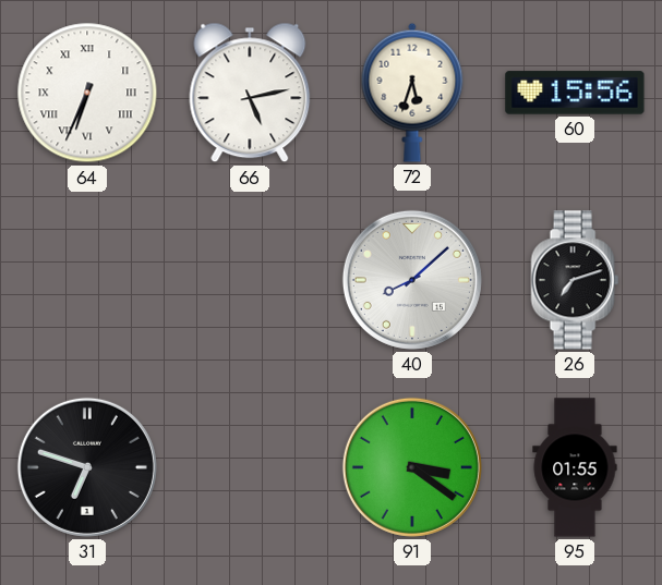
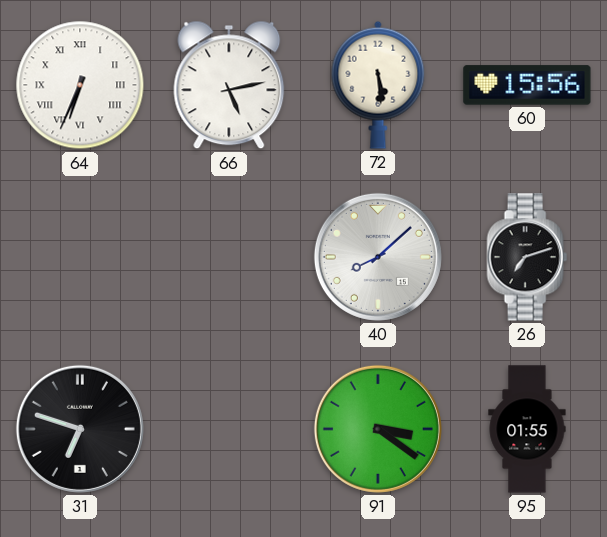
72: 5:33 -> 5:29
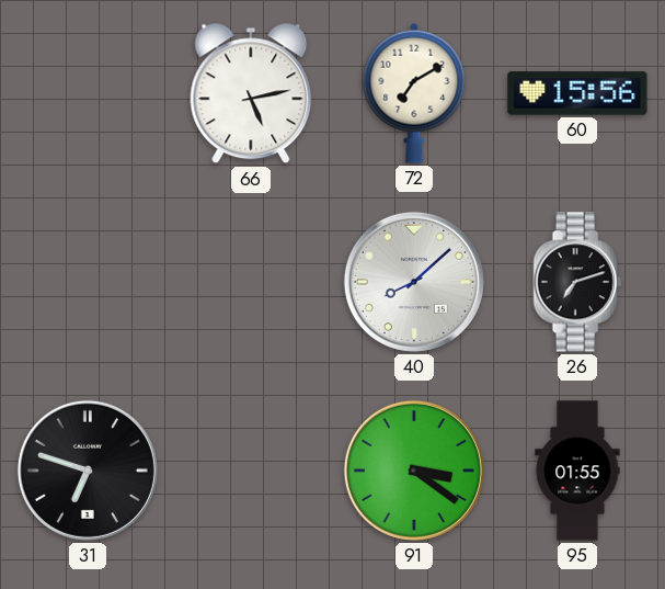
64: 6:34 -> none
72: 5:29 -> 7:10
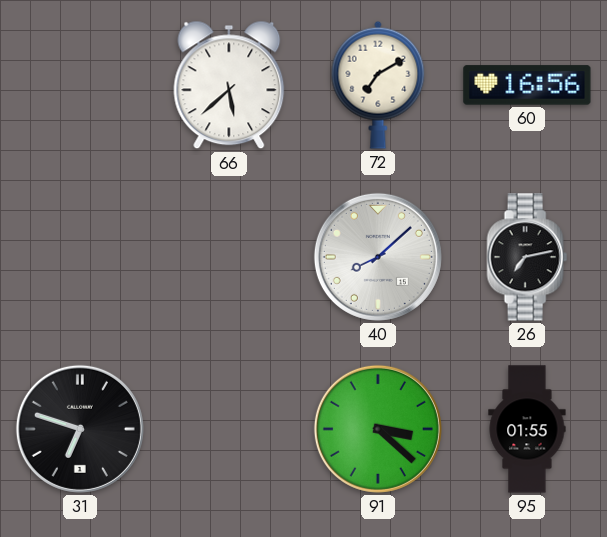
66: 5:13 -> 5:38
60: 15:56 -> 16:56
26: 7:12 -> 7:13
91: 3:21 -> 3:22
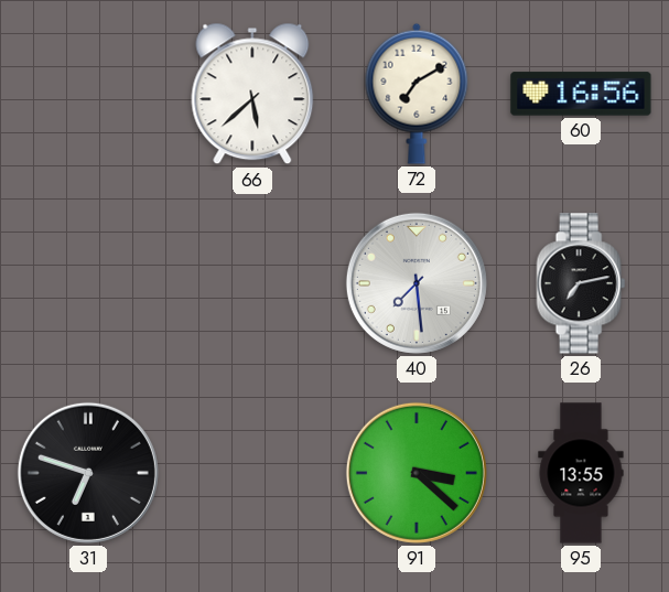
40: 8:08 -> 7:29
95: 01:55 -> 13:55
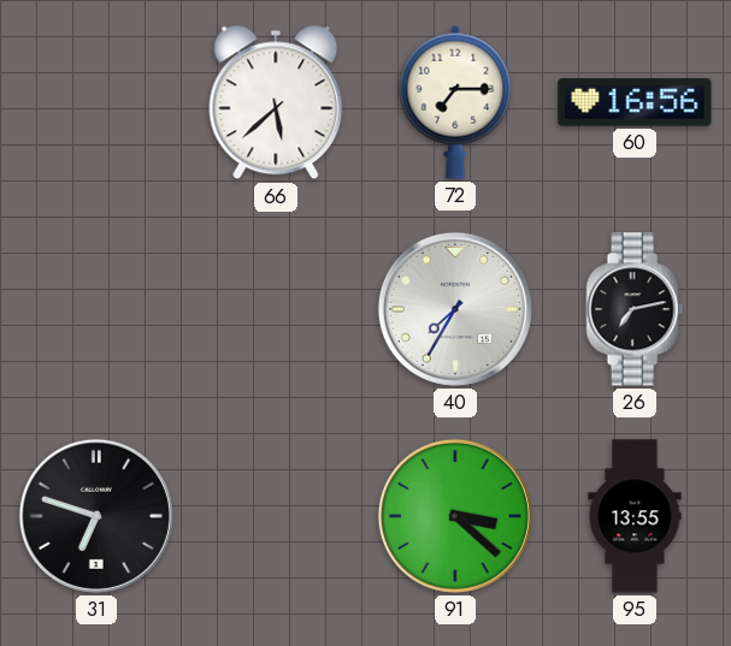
72: 7:10 -> 7:15
40: 7:29 -> 7:35
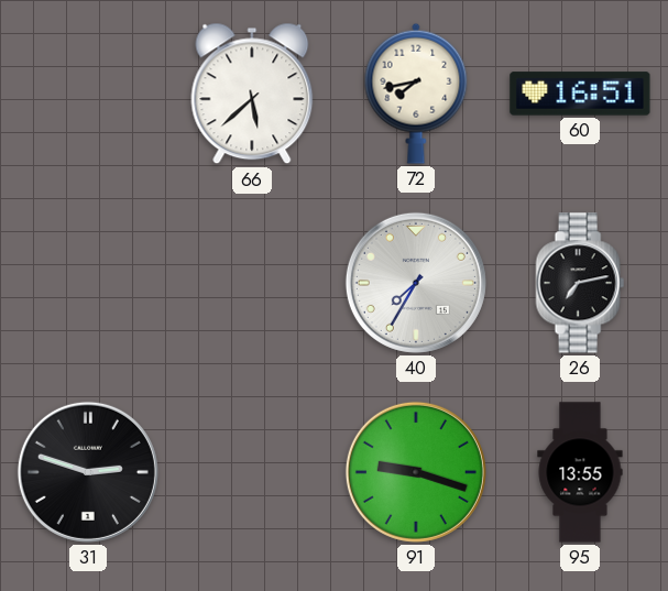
72: 7:15 -> 7:43
60: 16:56 -> 16:51
31: 6:48 -> 2:48
91: 3:22 -> 9:18
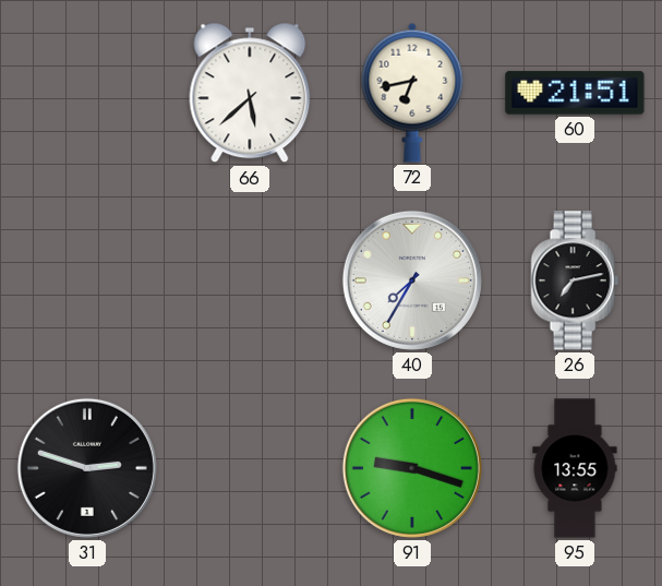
72: 7:43 -> 6:43
60: 16:51 -> 21:51
